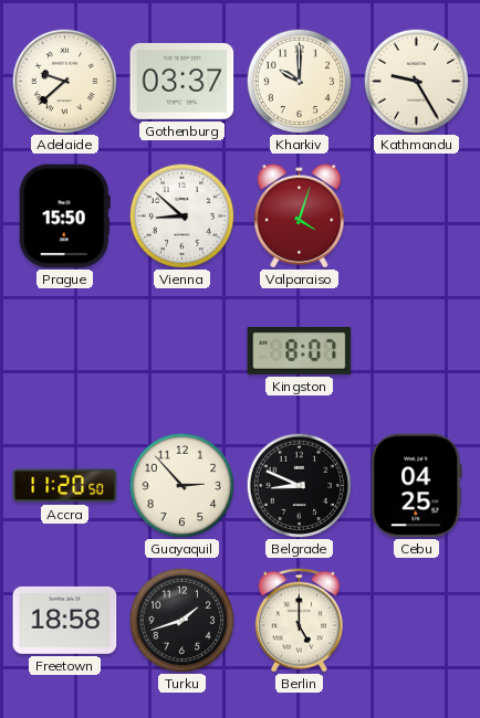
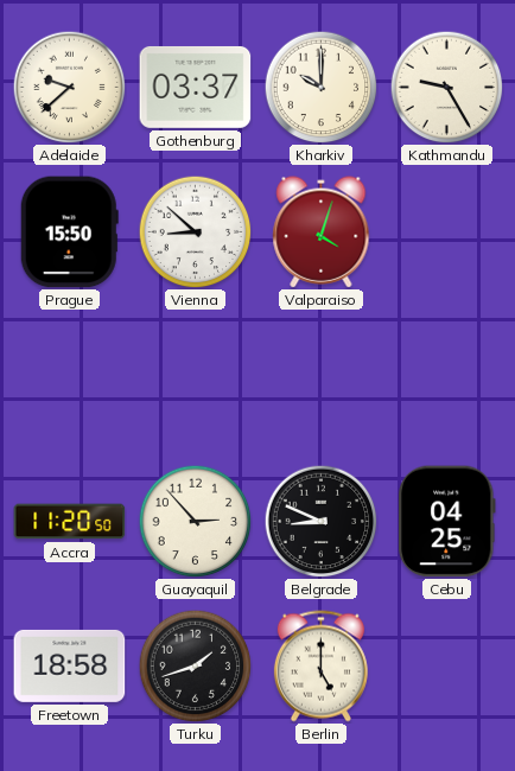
Kingston: 8:07 -> none
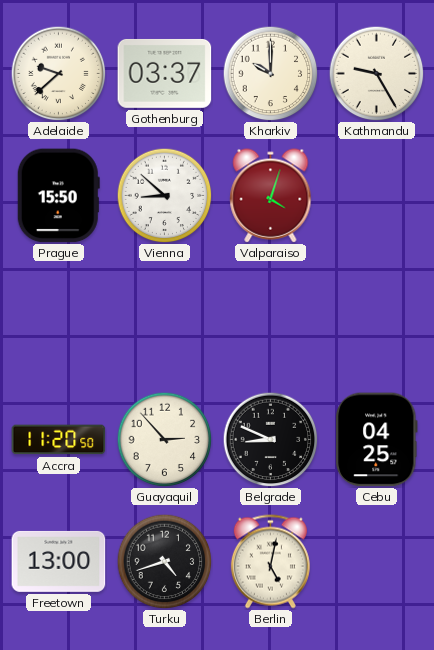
Freetown: 18:58 -> 13:00
Turku: 1:42 -> 4:42
Berlin: 5:00 -> 5:02
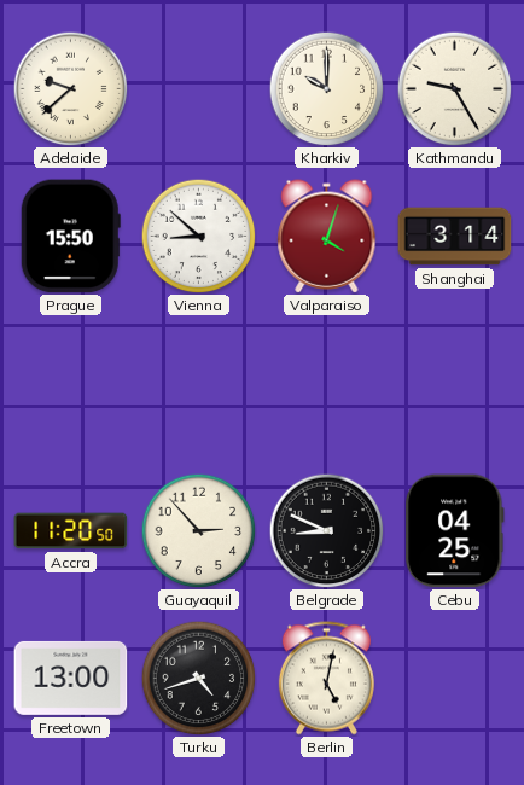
Gothenburg: 03:37 -> none
Shanghai: none -> 3:14
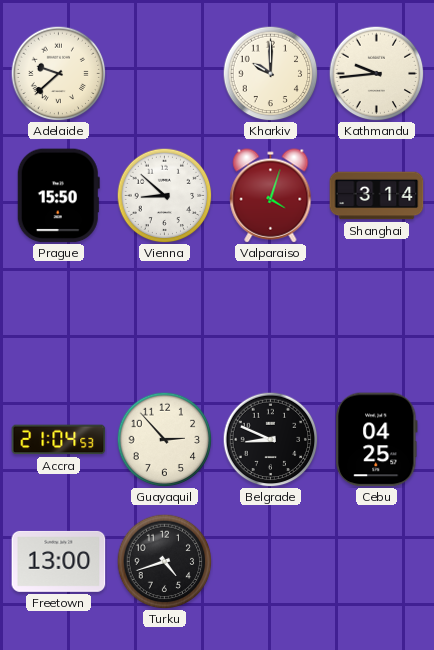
Kathmandu: 9:25 -> 9:44
Accra: 11:20 -> 21:04
Berlin: 5:02 -> none
